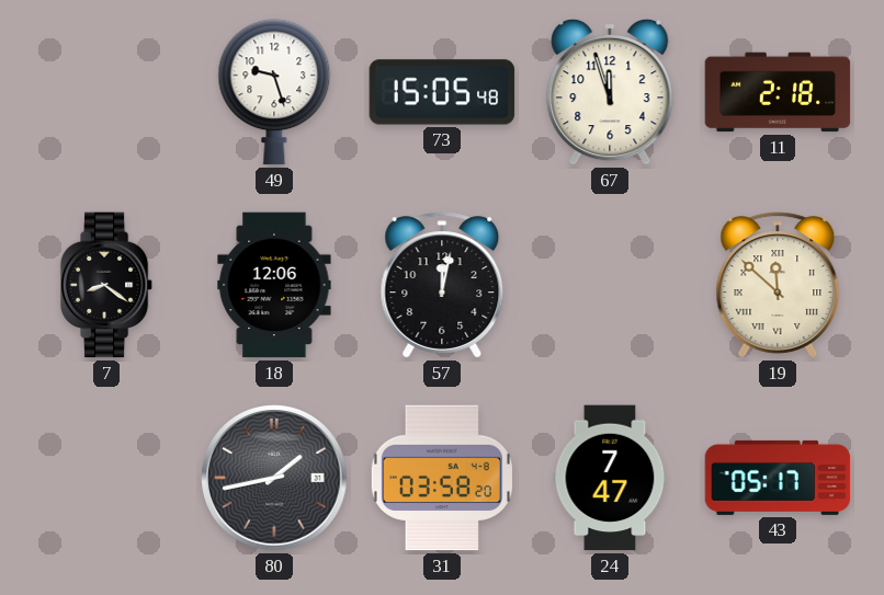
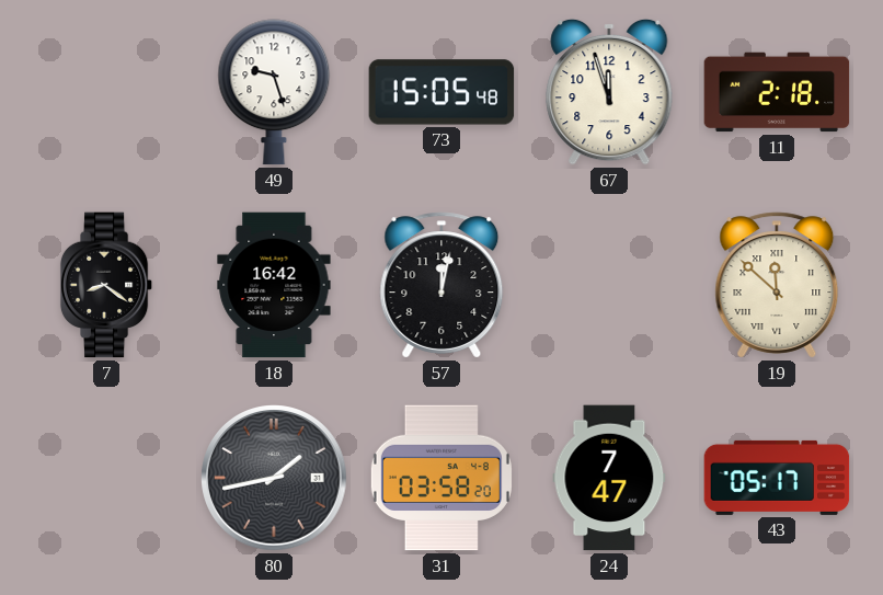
18: 12:06 -> 16:42
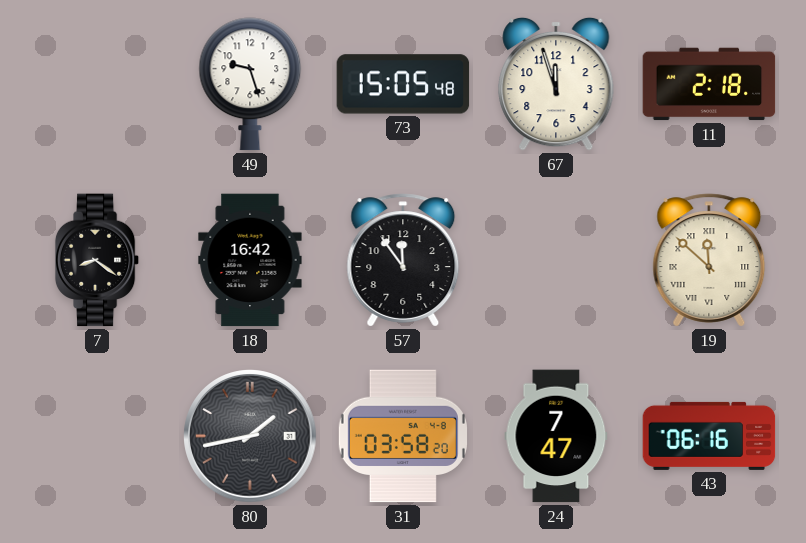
57: 12:02 -> 11:54
43: 05:17 -> 06:16
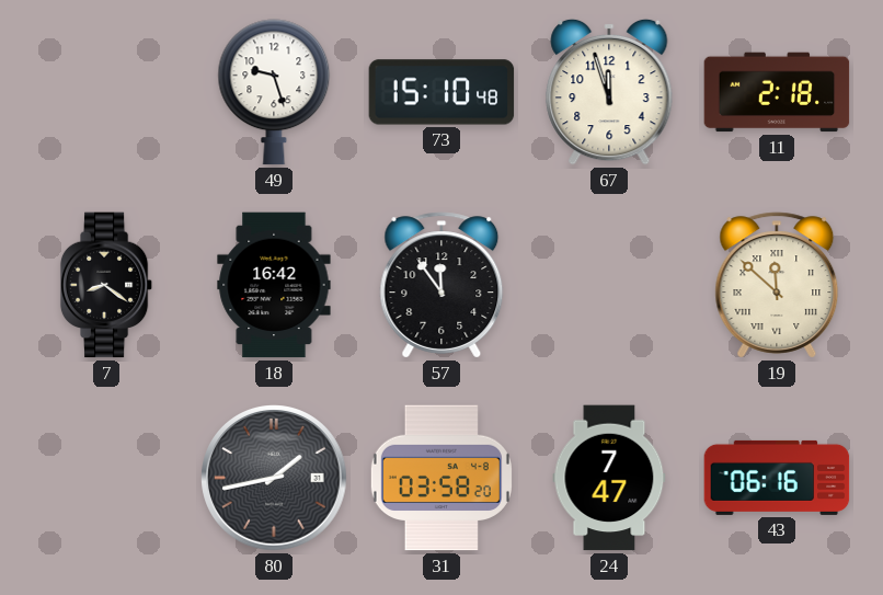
73: 15:05 -> 15:10
